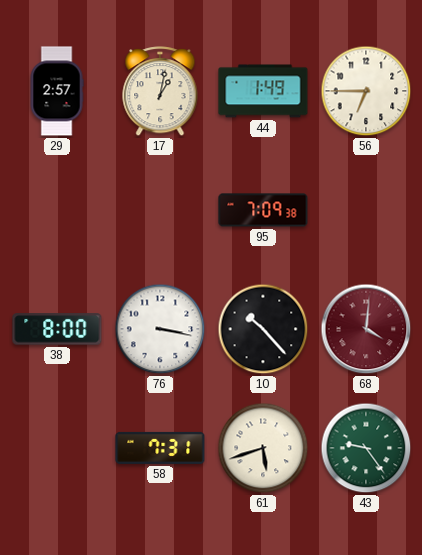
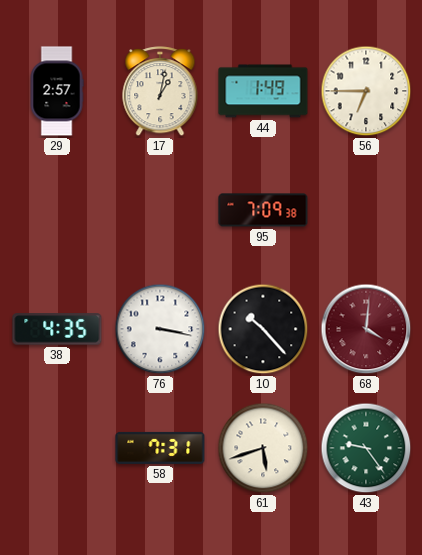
38: 8:00 -> 4:35
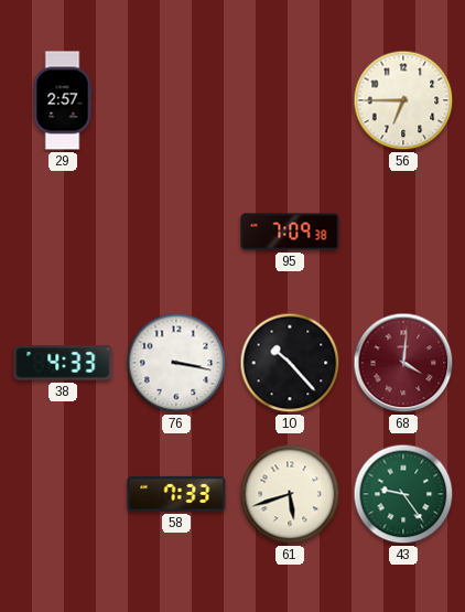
17: 1:02 -> none
44: 1:49 -> none
38: 4:35 -> 4:33
58: 7:31 -> 7:33
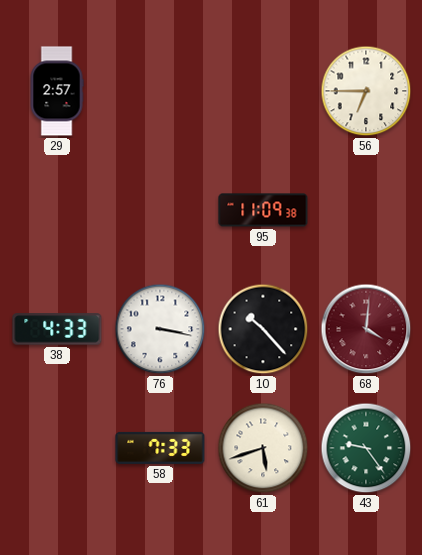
95: 7:09 -> 11:09
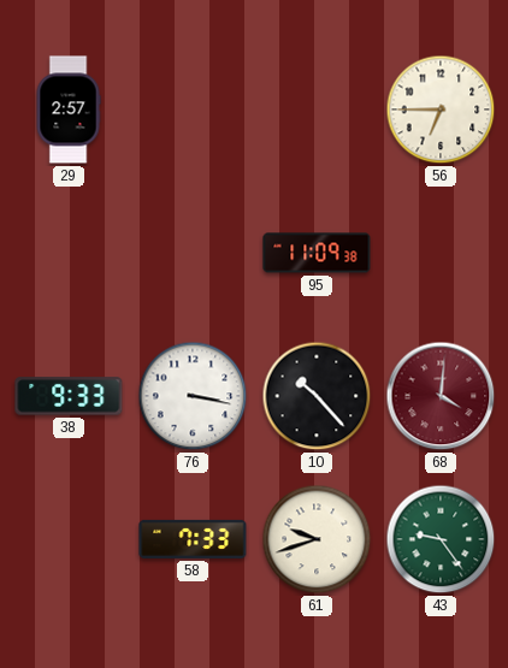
38: 4:33 -> 9:33
61: 5:42 -> 9:42
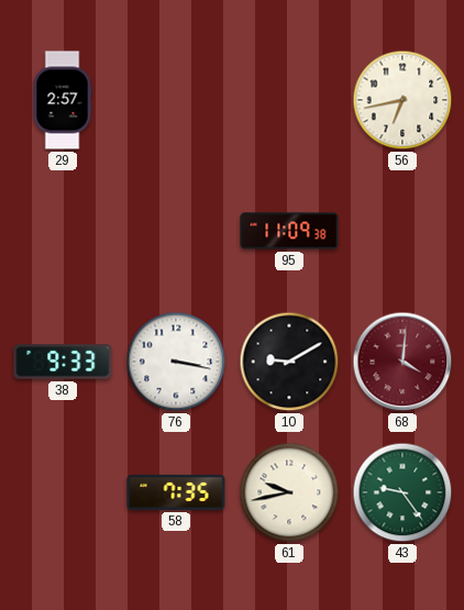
56: 6:45 -> 6:43
10: 10:23 -> 9:10
58: 7:33 -> 7:35
61: 9:42 -> 9:43
